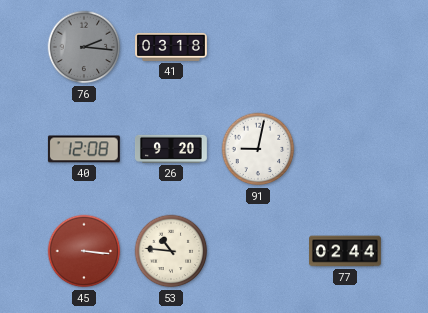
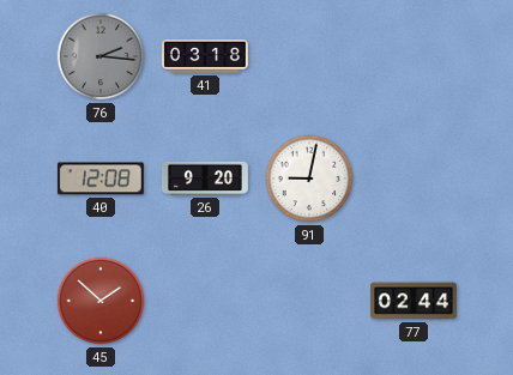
45: 3:16 -> 1:52
53: 10:46 -> none
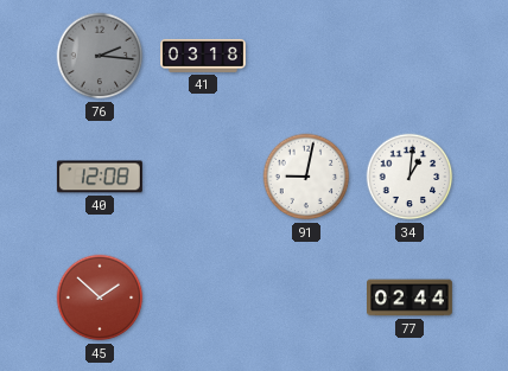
26: 9:20 -> none
34: none -> 1:01
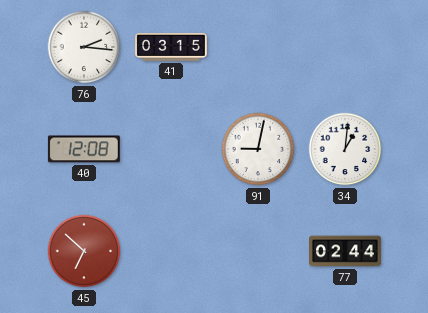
76 dial: grey -> white
41: 03:18 -> 03:15
45: 1:52 -> 6:52
